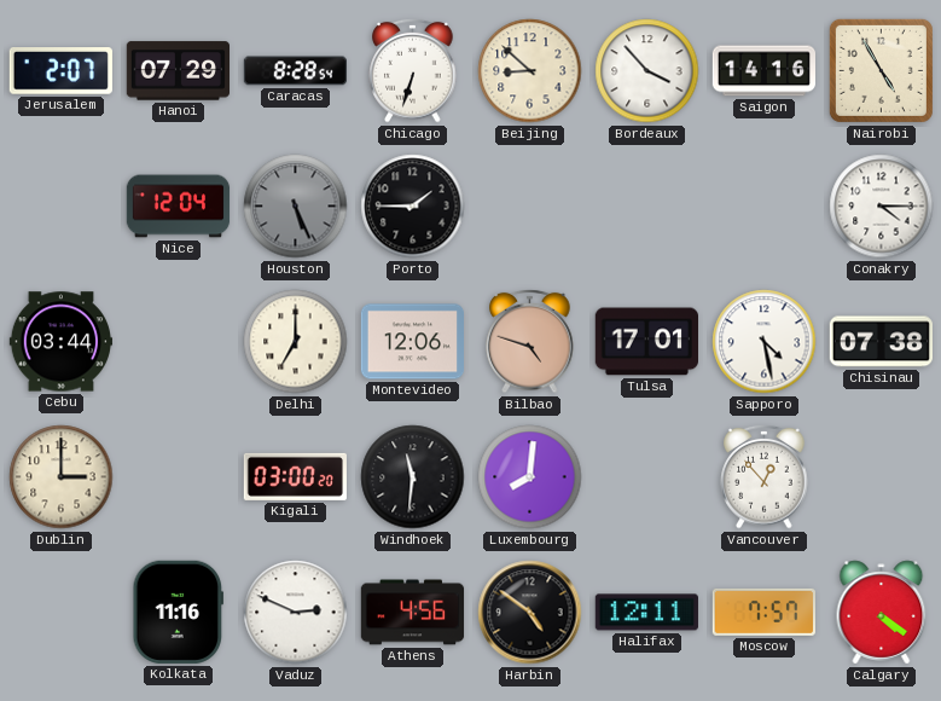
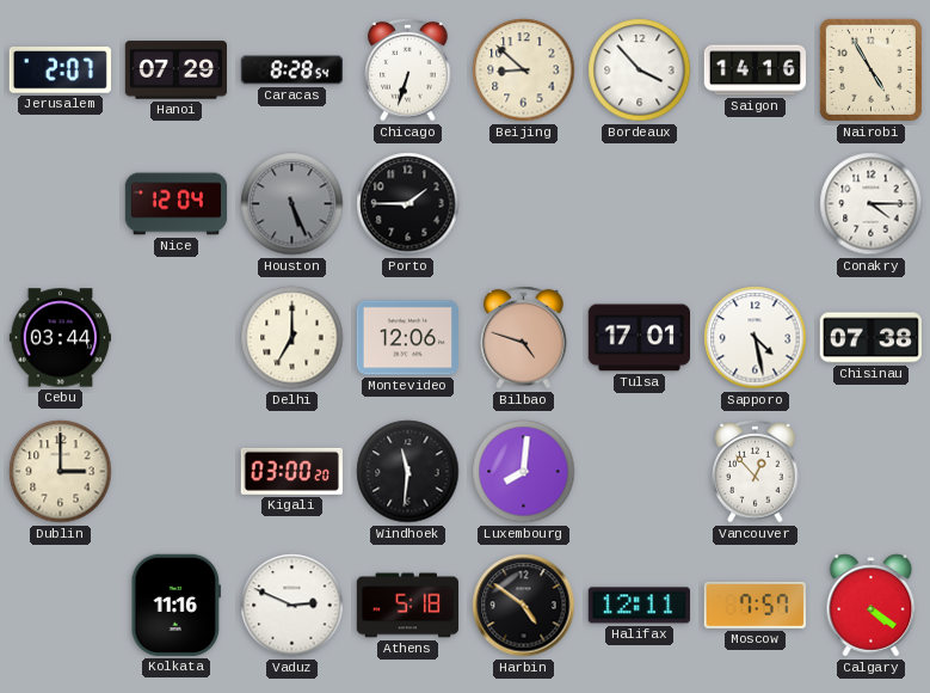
Athens: 4:56 -> 5:18
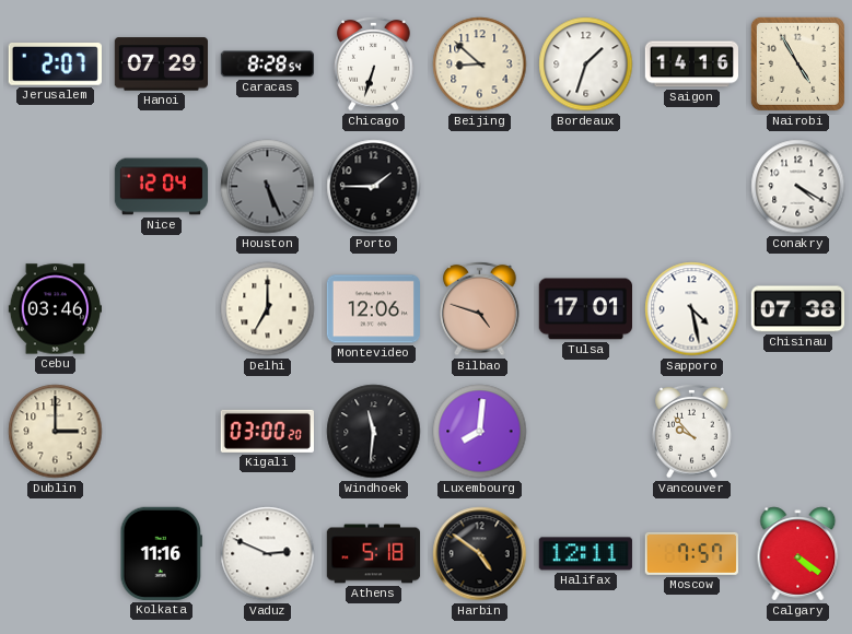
Bordeaux: 3:53 -> 1:33
Conakry: 4:15 -> 4:20
Cebu: 03:44 -> 03:46
Vancouver: 12:53 -> 9:53
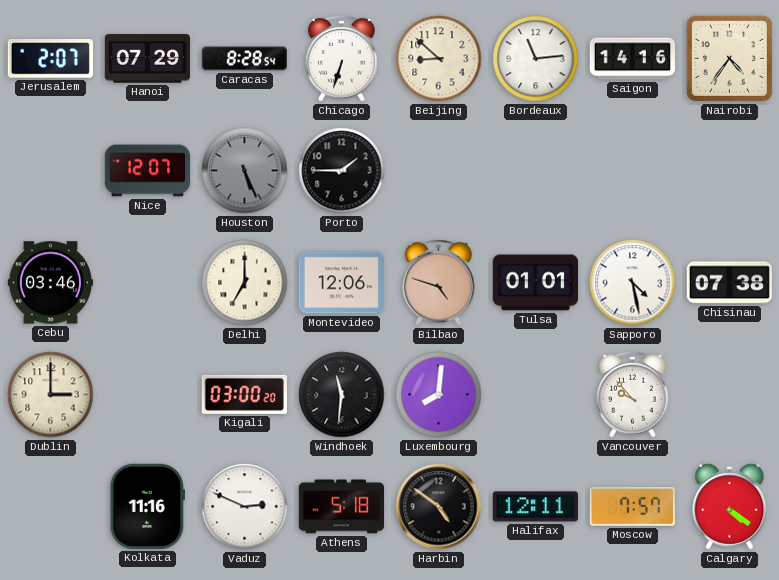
Bordeaux: 1:33 -> 11:14
Nairobi: 4:55 -> 4:36
Nice: 12:04 -> 12:07
Conakry: 4:20 -> none
Tulsa: 17:01 -> 01:01
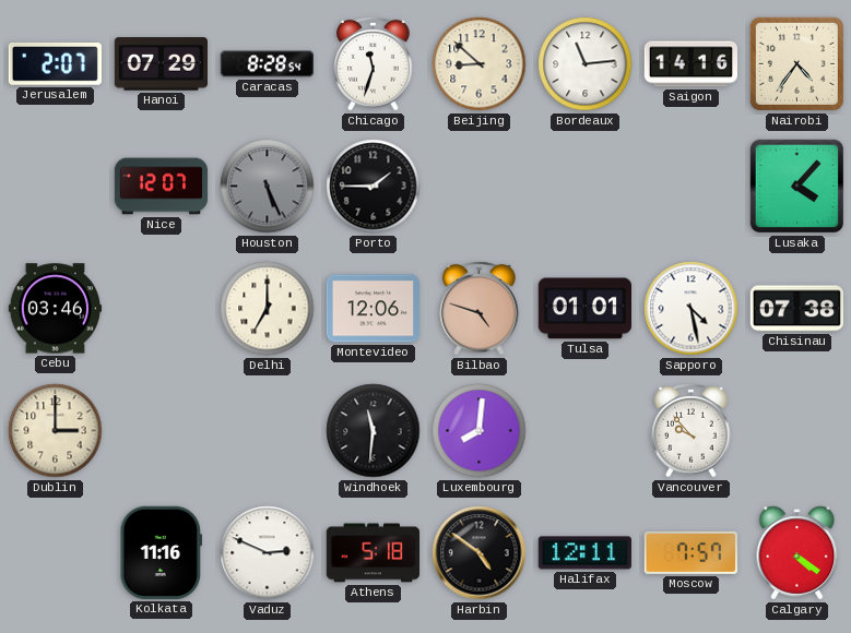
Chicago: 6:33 -> 11:33
Lusaka: none -> 4:07
Kigali: 03:00 -> none
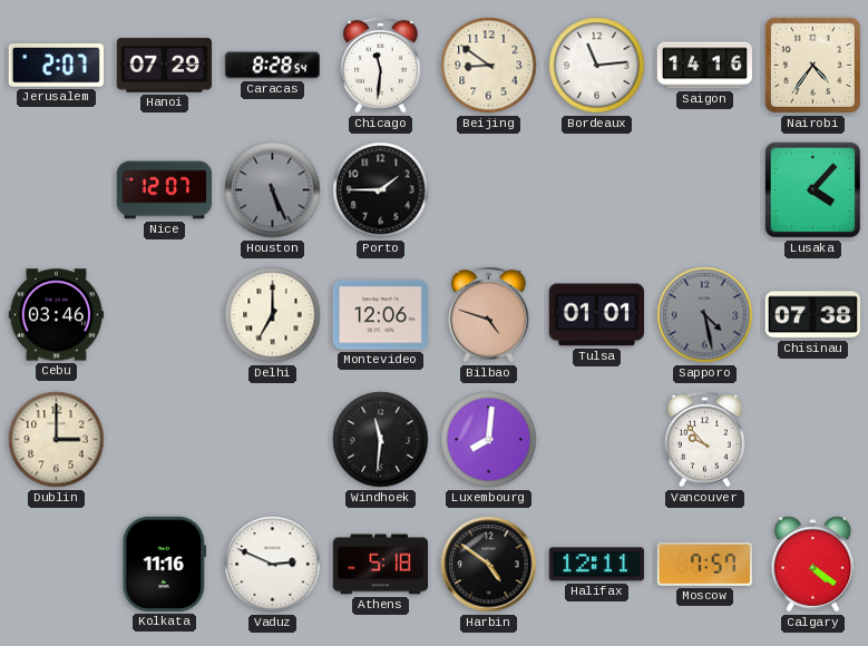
Chicago: 11:33 -> 11:31
Beijing: 8:52 -> 8:51
Sapporo dial: white -> grey
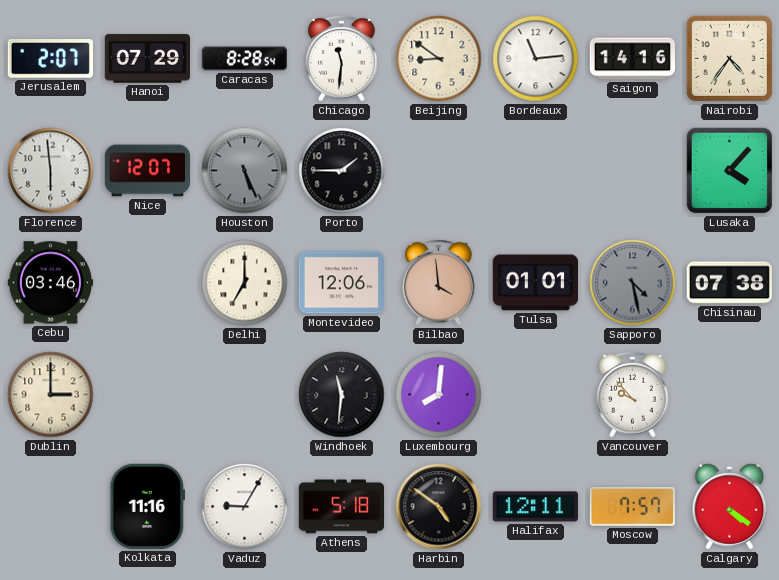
Florence: none -> 5:59
Bilbao: 4:48 -> 3:59
Vaduz: 2:49 -> 9:05
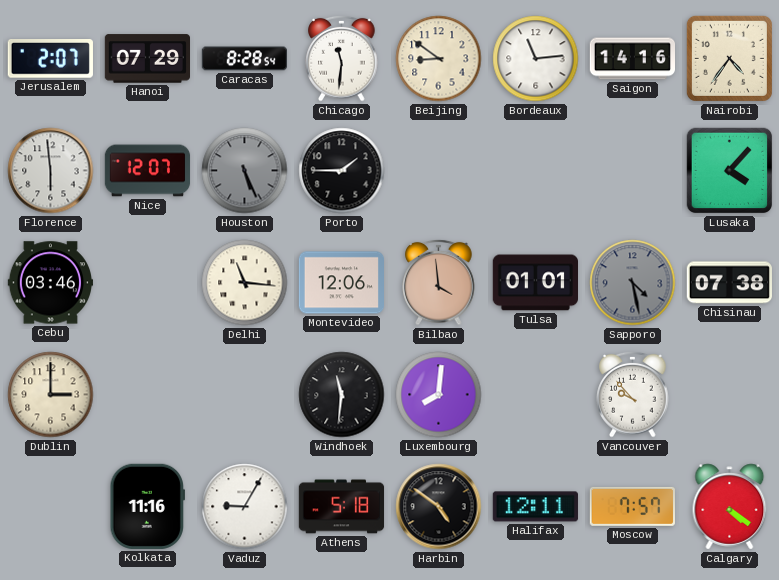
Delhi: 7:00 -> 11:16
